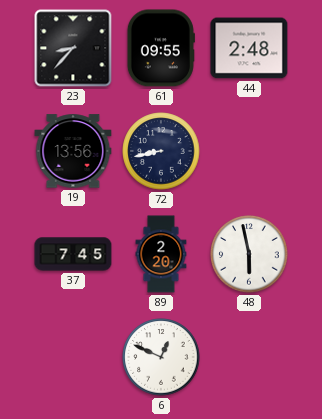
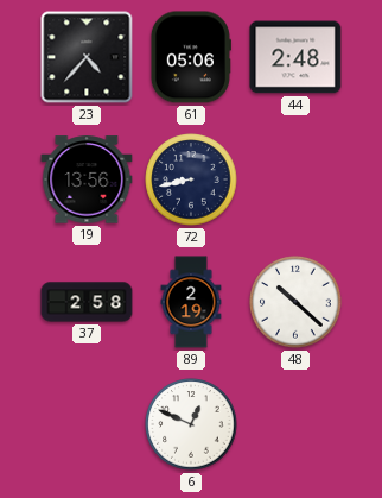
23: 8:37 -> 4:37
61: 09:55 -> 05:06
37: 7:45 -> 2:58
89: 2:20 -> 2:19
48: 5:58 -> 10:22
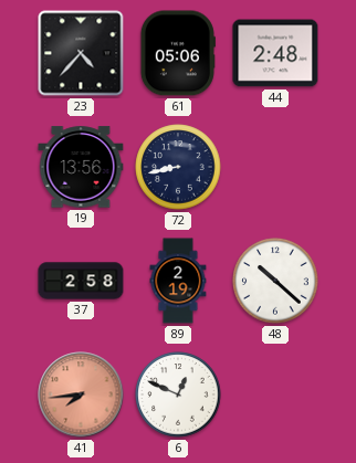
41: none -> 7:44
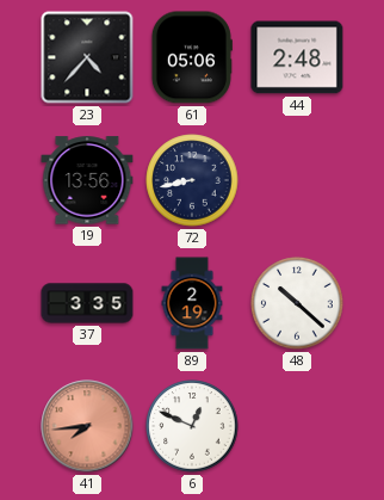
37: 2:58 -> 3:35
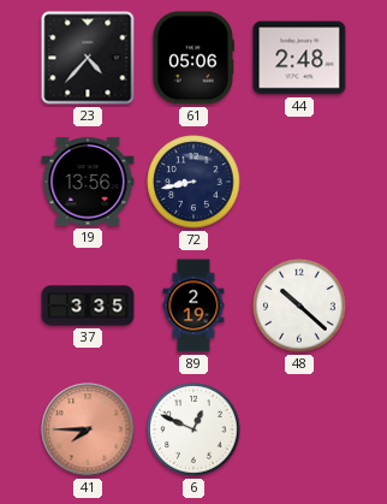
41: 7:44 -> 7:45
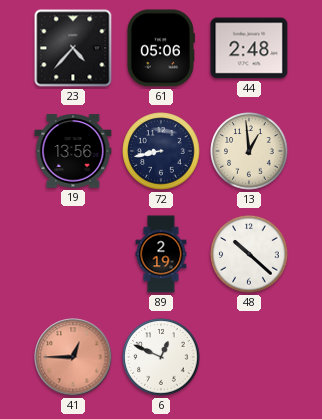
13: none -> 12:59
37: 3:35 -> none
41: 7:45 -> 12:45
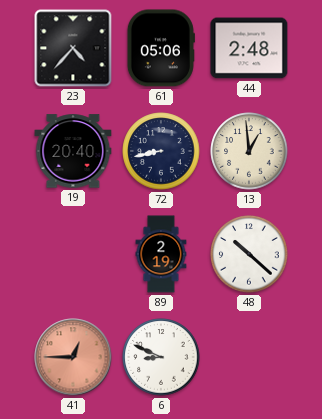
19: 13:56 -> 20:40
6: 12:49 -> 8:49
